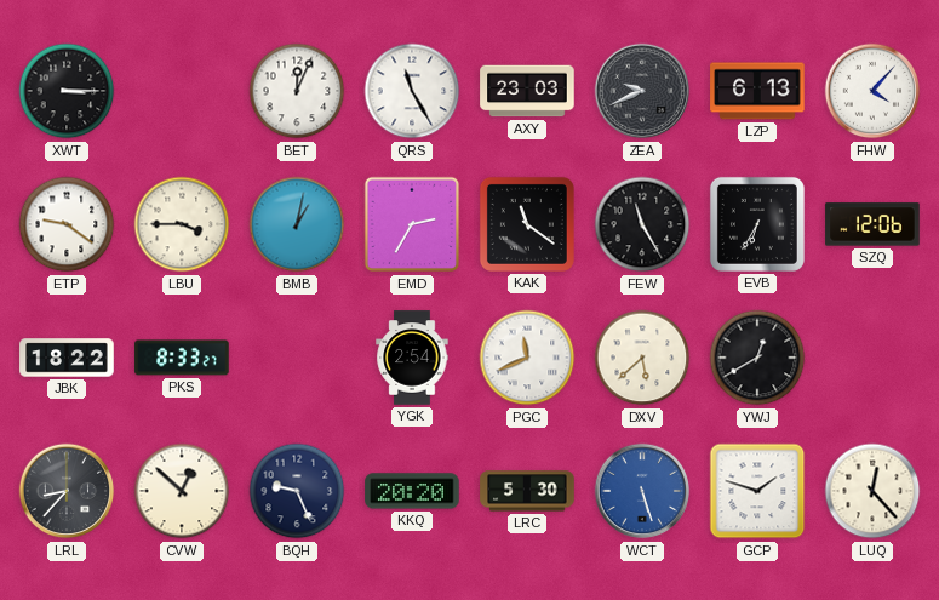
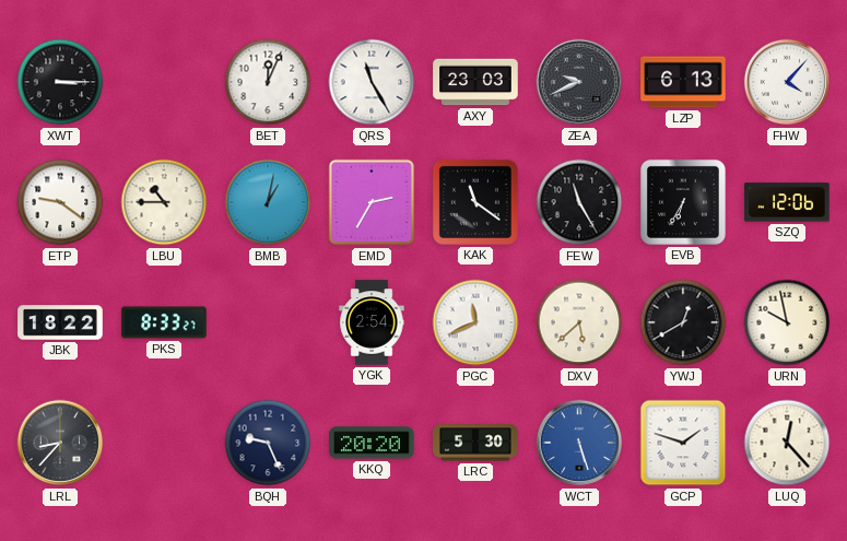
LBU: 3:45 -> 10:45
URN: none -> 9:58
CVW: 12:52 -> none
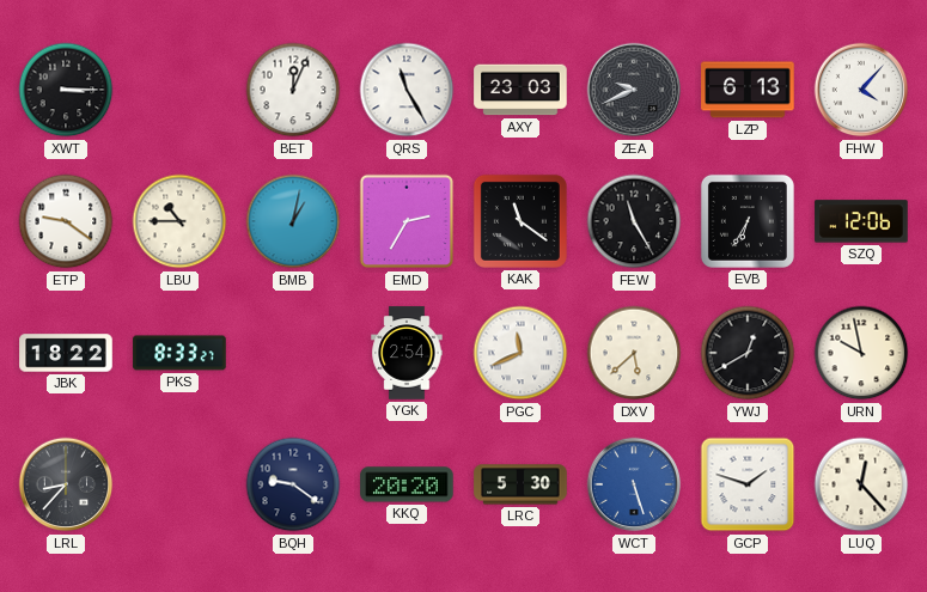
BQH: 9:26 -> 9:21
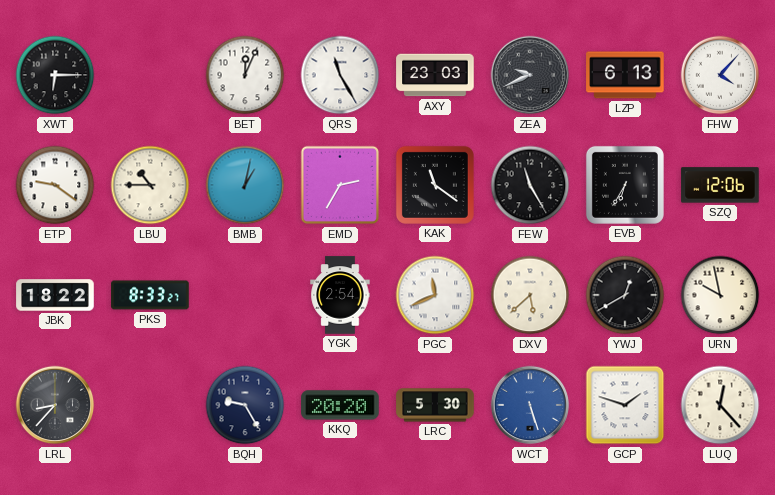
XWT: 3:15 -> 6:15
BQH: 9:21 -> 9:25
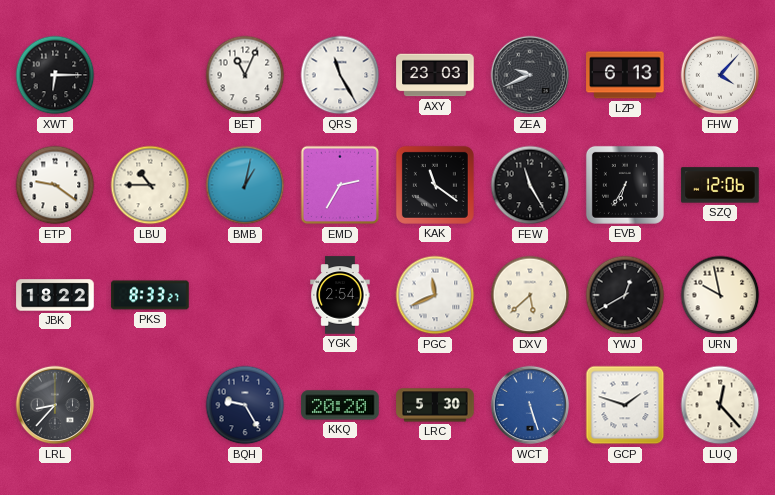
BET: 12:04 -> 11:04
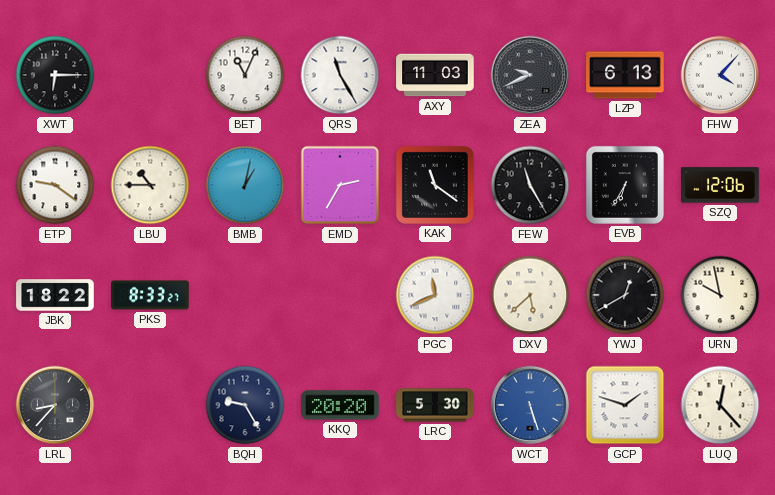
AXY: 23:03 -> 11:03
YGK: 2:54 -> none
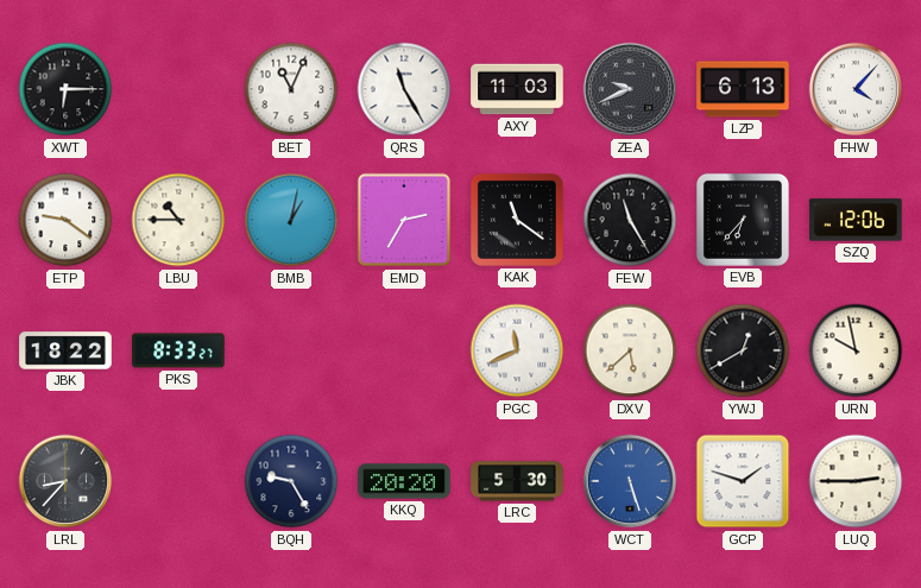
EVB: 6:35 -> 6:37
LUQ: 12:23 -> 2:45
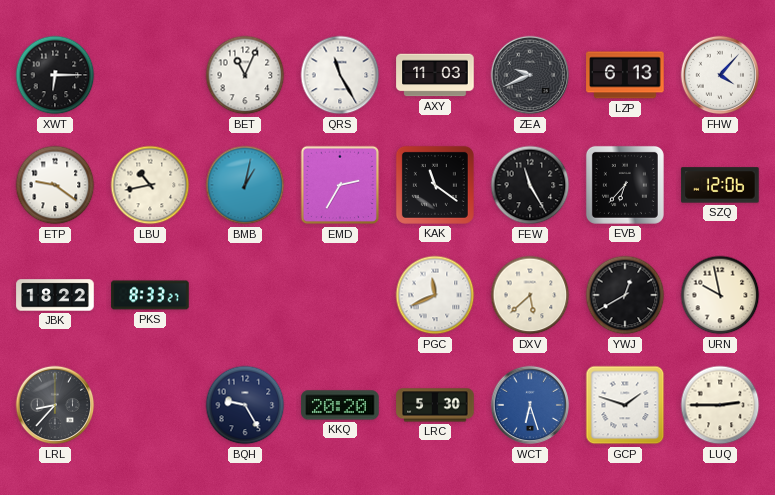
LBU: 10:45 -> 10:43
WCT: 5:27 -> 6:27
